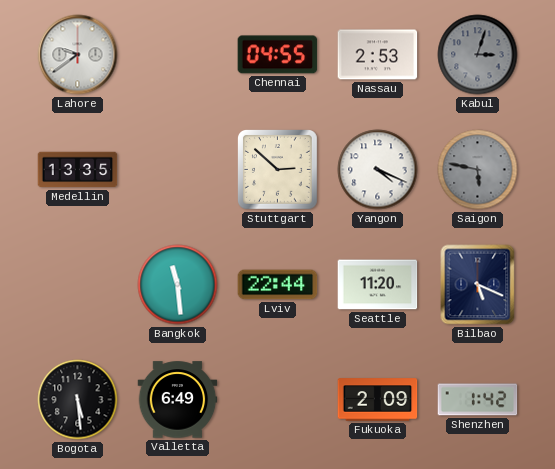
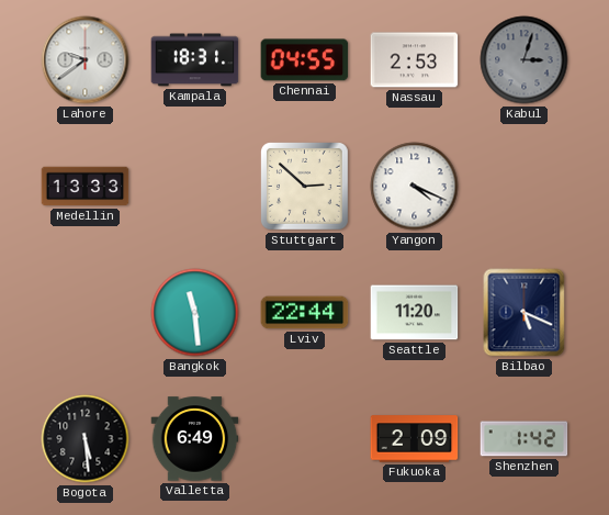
Kampala: none -> 18:31
Medellin: 13:35 -> 13:33
Saigon: 5:47 -> none
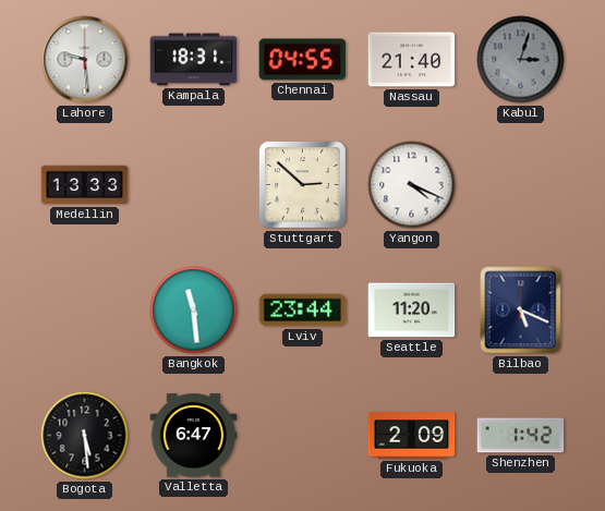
Lahore: 9:39 -> 9:29
Nassau: 2:53 -> 21:40
Lviv: 22:44 -> 23:44
Valletta: 6:49 -> 6:47
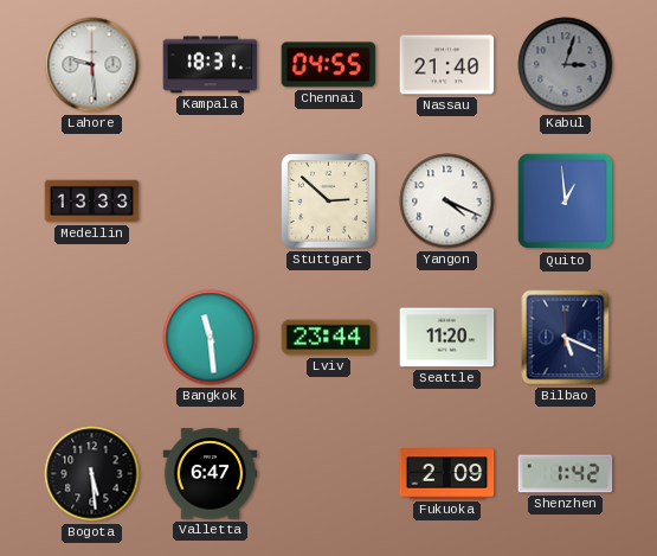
Quito: none -> 12:59
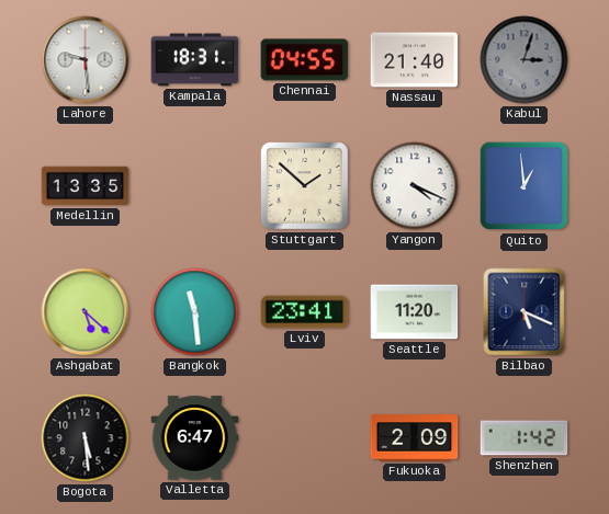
Medellin: 13:33 -> 13:35
Stuttgart: 2:52 -> 1:52
Ashgabat: none -> 5:22
Lviv: 23:44 -> 23:41
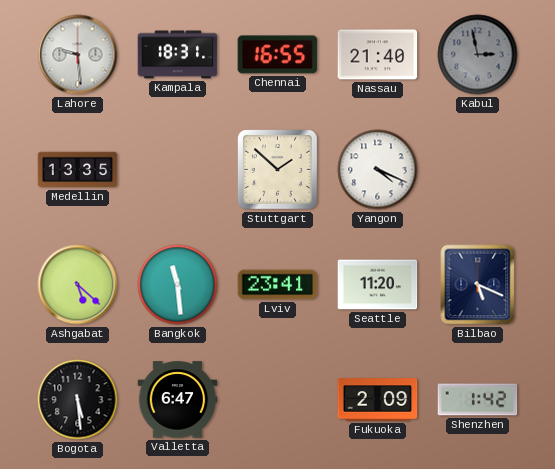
Chennai: 04:55 -> 16:55
Kabul: 3:03 -> 2:58
Quito: 12:59 -> none
